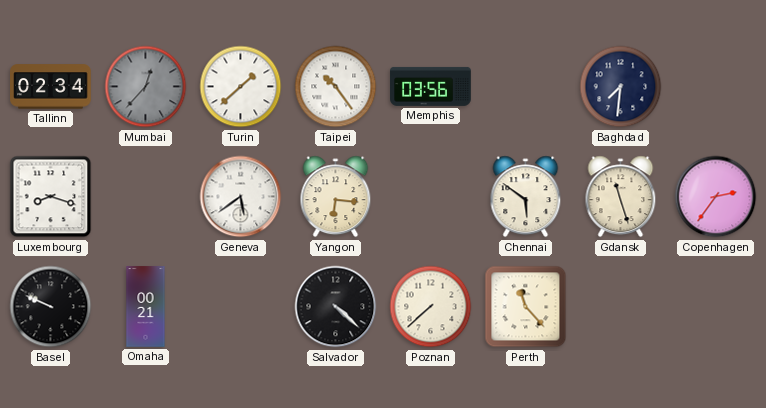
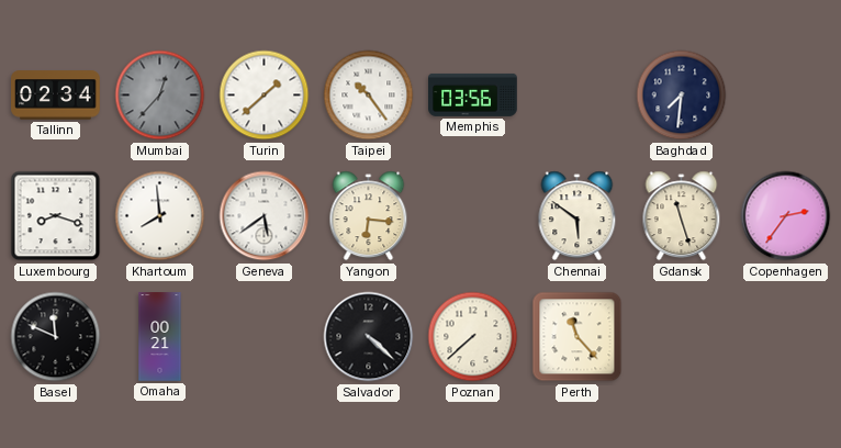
Khartoum: none -> 7:59
Basel: 9:49 -> 11:49
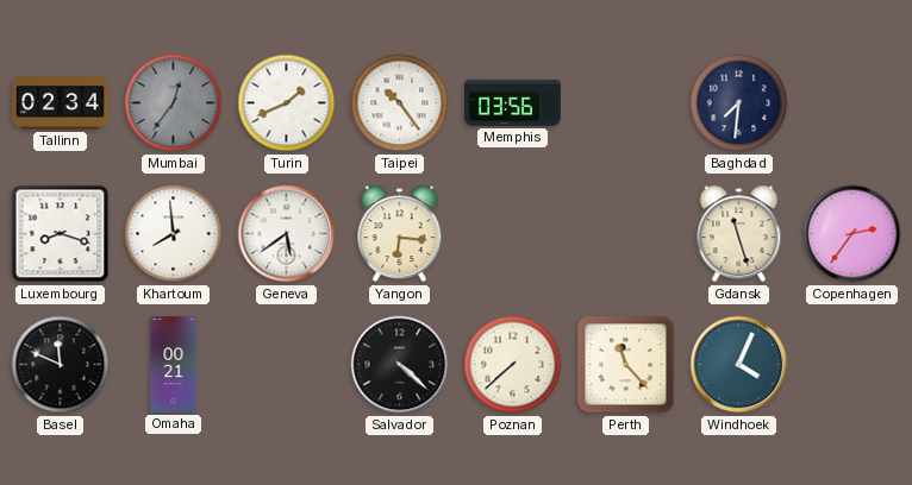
Mumbai: 12:37 -> 12:36
Turin: 1:38 -> 1:41
Chennai: 5:51 -> none
Windhoek: none -> 4:04
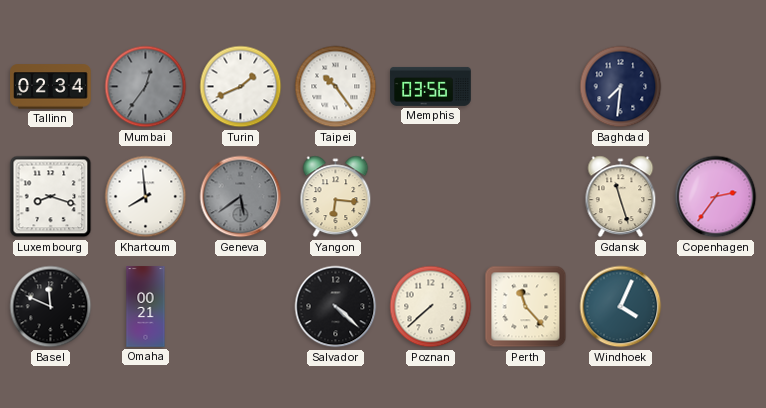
Geneva dial: white -> grey
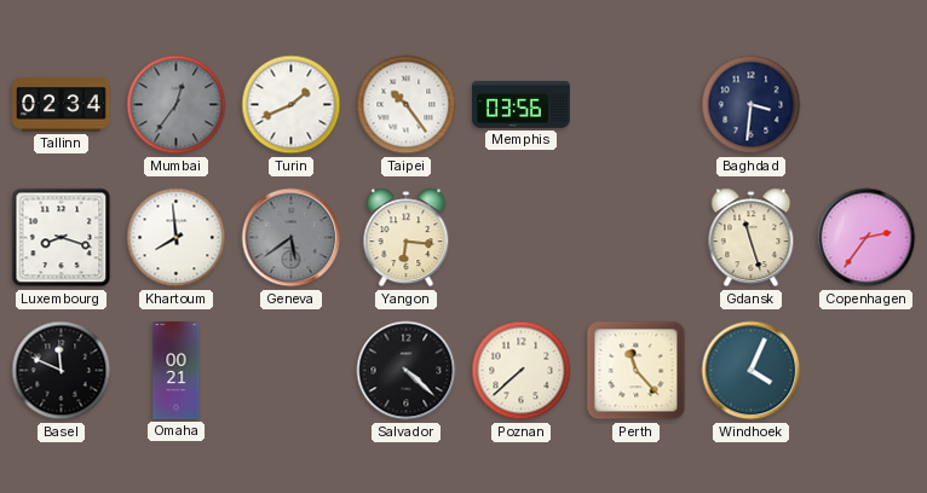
Baghdad: 7:31 -> 3:31
